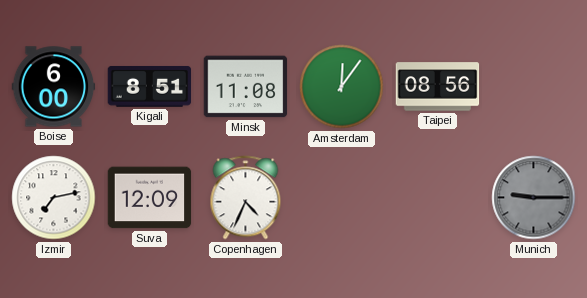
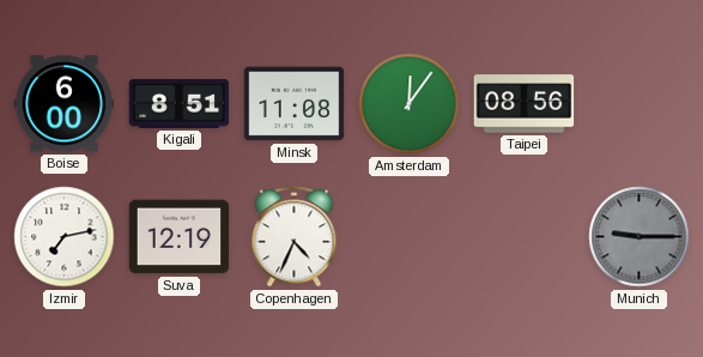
Suva: 12:09 -> 12:19
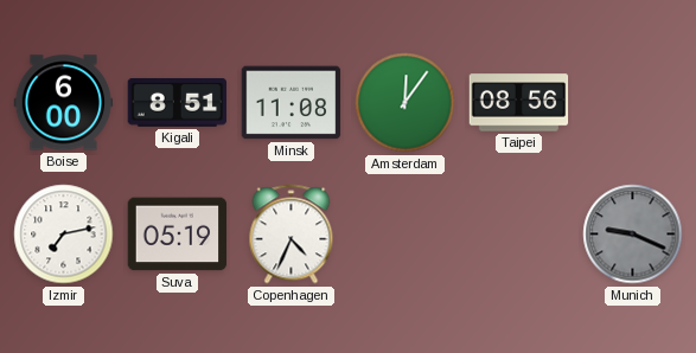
Suva: 12:19 -> 05:19
Munich: 9:15 -> 9:19
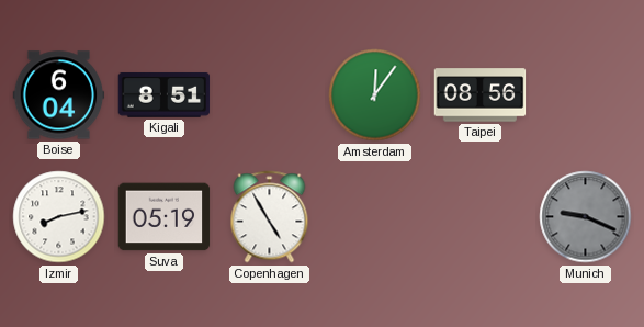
Boise: 6:00 -> 6:04
Minsk: 11:08 -> none
Izmir: 7:13 -> 8:13
Copenhagen: 4:34 -> 4:55
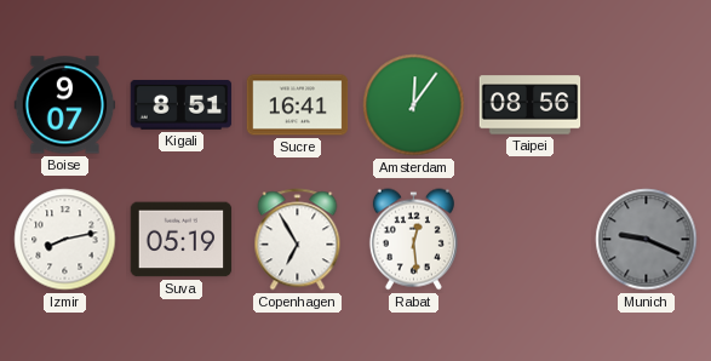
Boise: 6:04 -> 9:07
Sucre: none -> 16:41
Copenhagen: 4:55 -> 6:55
Rabat: none -> 12:29
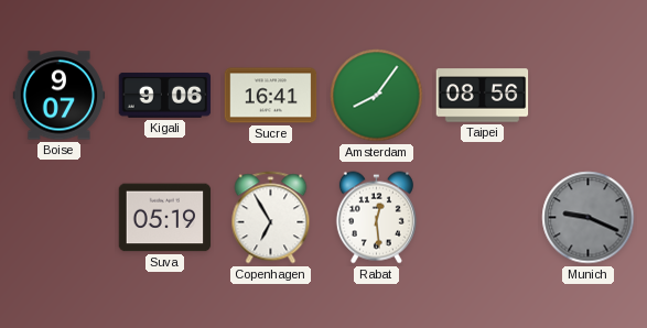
Kigali: 8:51 -> 9:06
Amsterdam: 12:06 -> 8:06
Izmir: 8:13 -> none
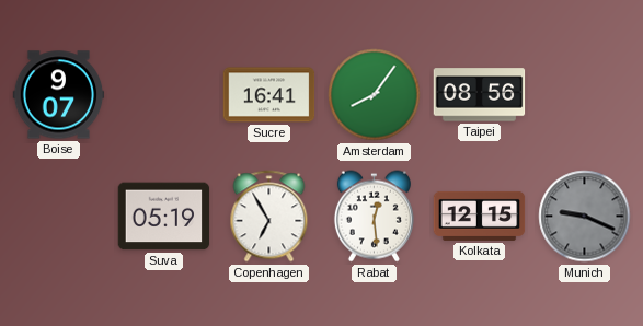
Kigali: 9:06 -> none
Kolkata: none -> 12:15
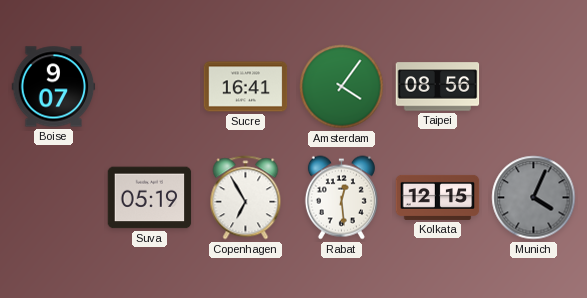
Amsterdam: 8:06 -> 4:06
Munich: 9:19 -> 4:04
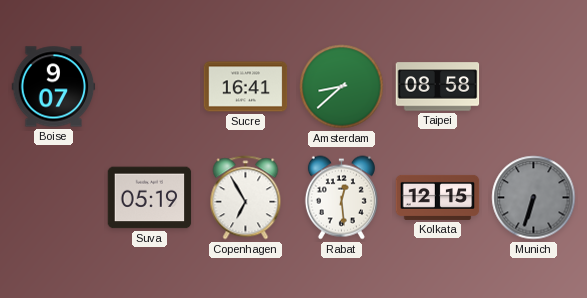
Amsterdam: 4:06 -> 8:38
Taipei: 08:56 -> 08:58
Munich: 4:04 -> 6:33
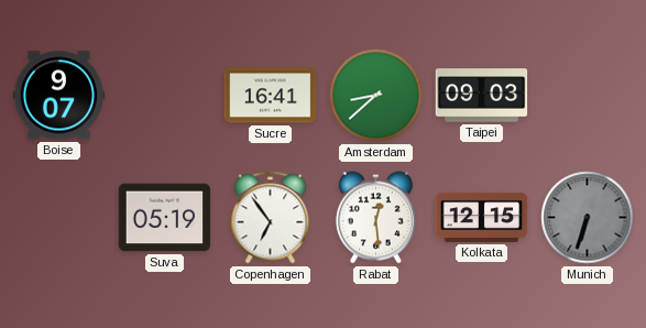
Taipei: 08:58 -> 09:03
Copenhagen: 6:55 -> 6:54
